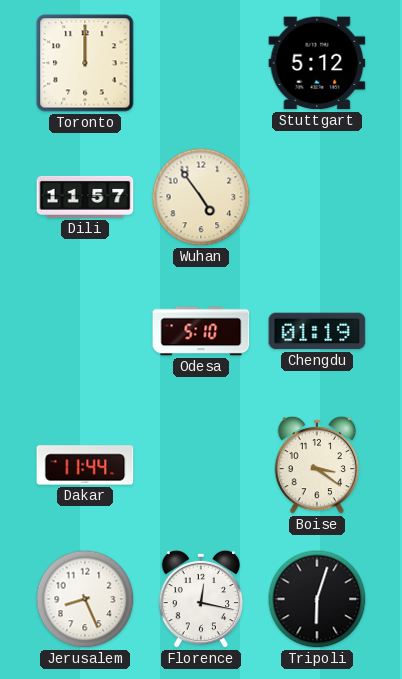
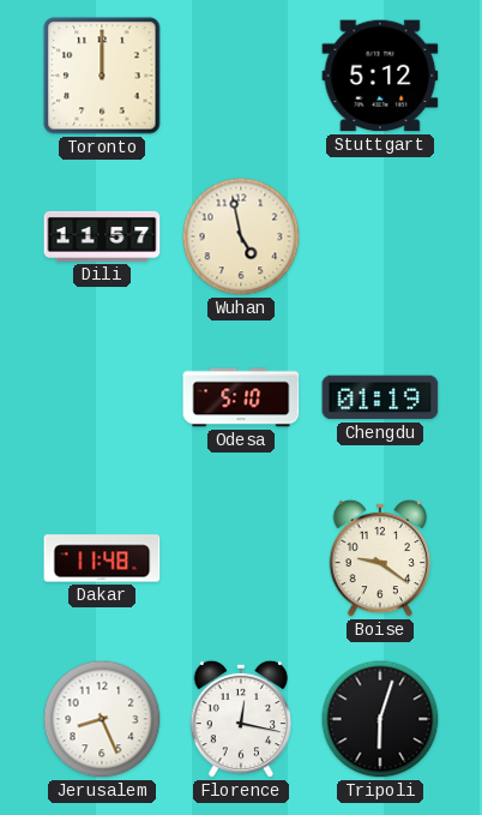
Wuhan: 4:54 -> 4:58
Dakar: 11:44 -> 11:48
Boise: 3:21 -> 9:21
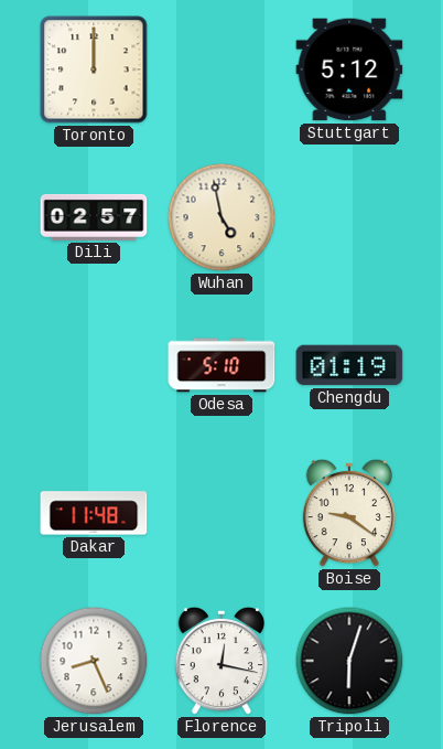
Dili: 11:57 -> 02:57
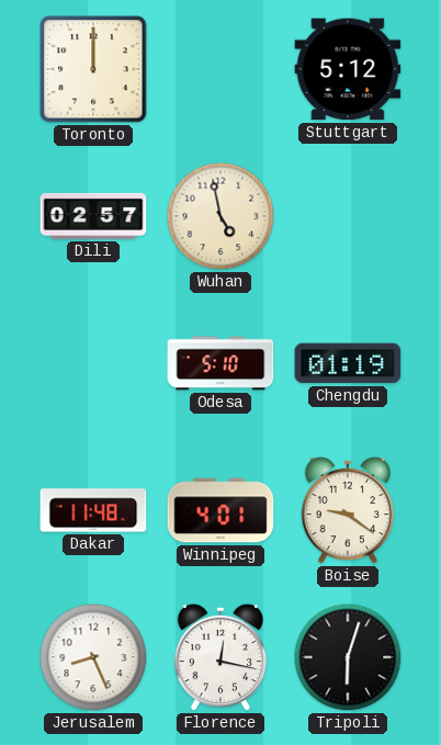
Winnipeg: none -> 4:01
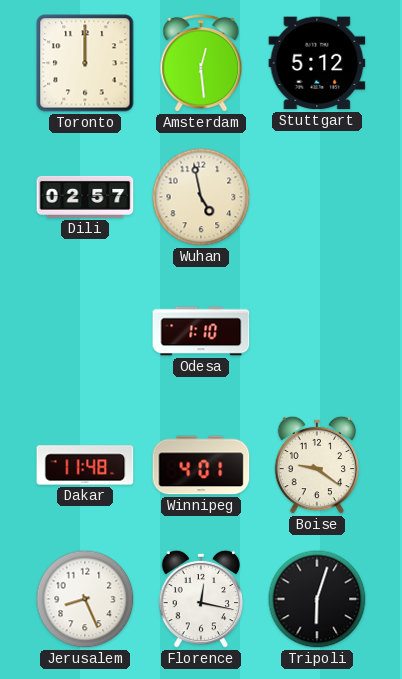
Amsterdam: none -> 12:29
Odesa: 5:10 -> 1:10
Chengdu: 01:19 -> none
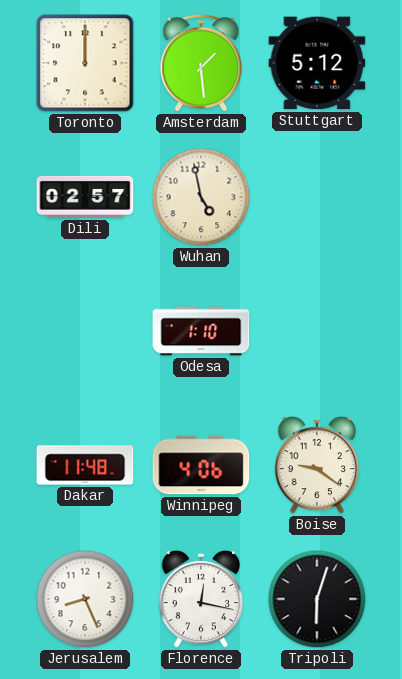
Amsterdam: 12:29 -> 1:29
Winnipeg: 4:01 -> 4:06
